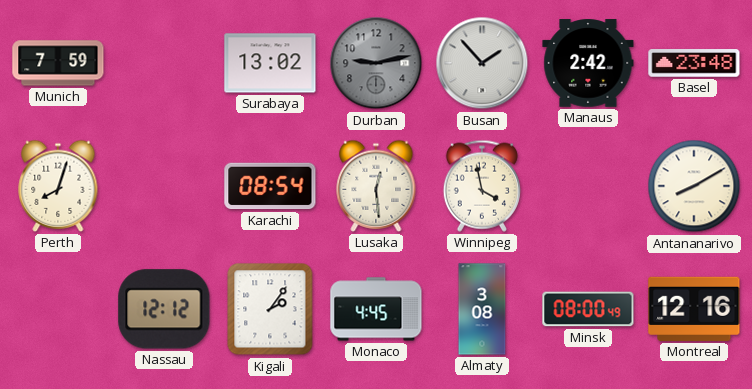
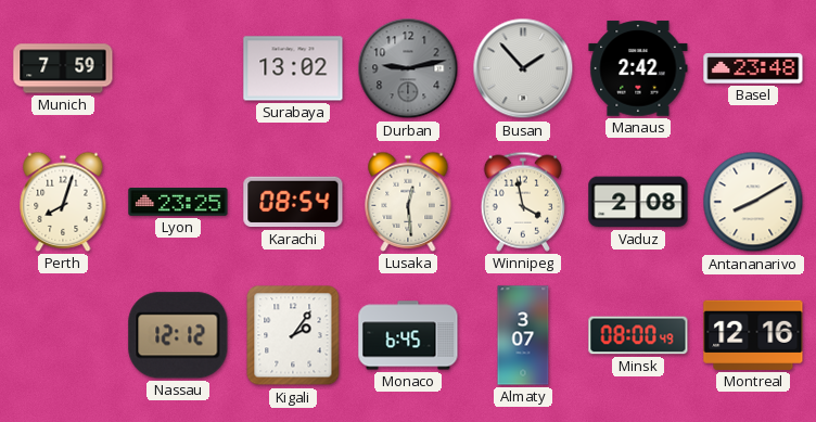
Lyon: none -> 23:25
Vaduz: none -> 2:08
Monaco: 4:45 -> 6:45
Almaty: 3:08 -> 3:07
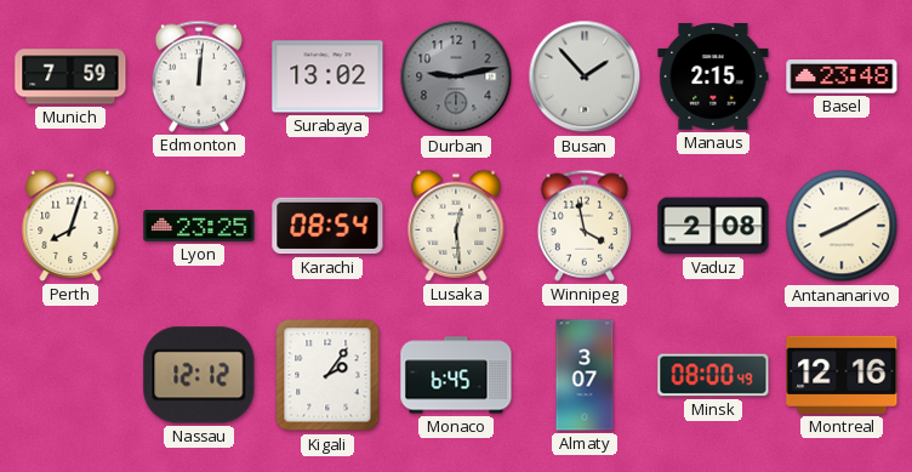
Edmonton: none -> 12:01
Manaus: 2:42 -> 2:15
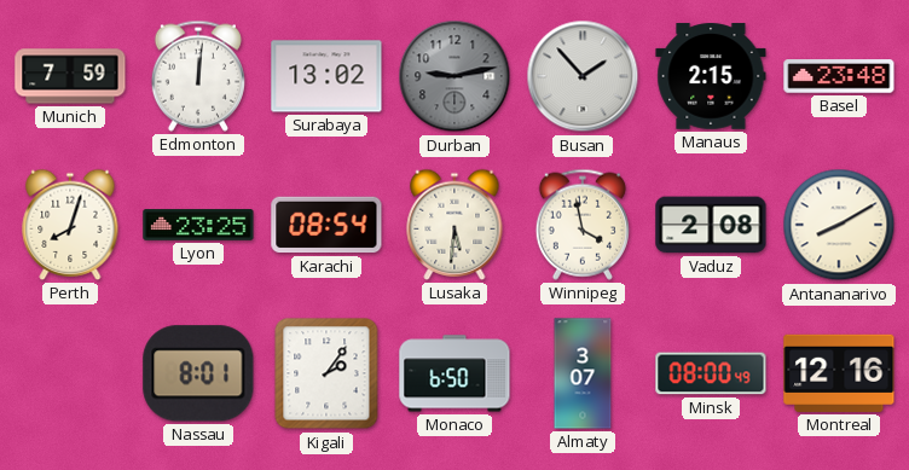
Lusaka: 12:29 -> 5:31
Nassau: 12:12 -> 8:01
Monaco: 6:45 -> 6:50
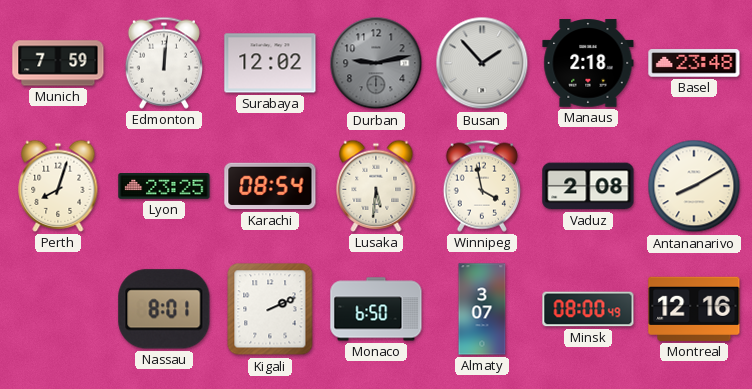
Surabaya: 13:02 -> 12:02
Manaus: 2:15 -> 2:18
Kigali: 2:06 -> 2:11
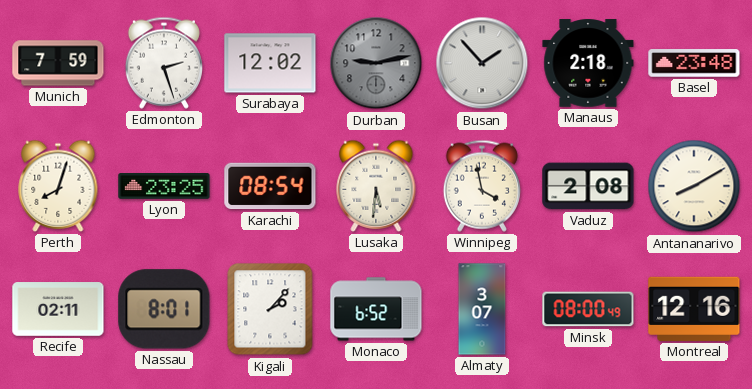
Edmonton: 12:01 -> 2:27
Recife: none -> 02:11
Kigali: 2:11 -> 2:07
Monaco: 6:50 -> 6:52
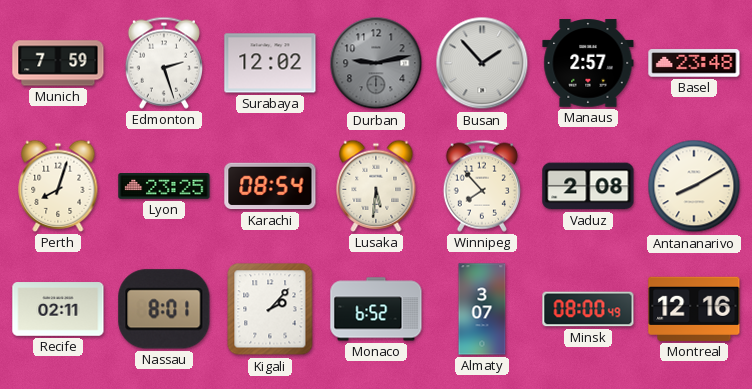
Manaus: 2:18 -> 2:57
Winnipeg: 3:58 -> 7:53
